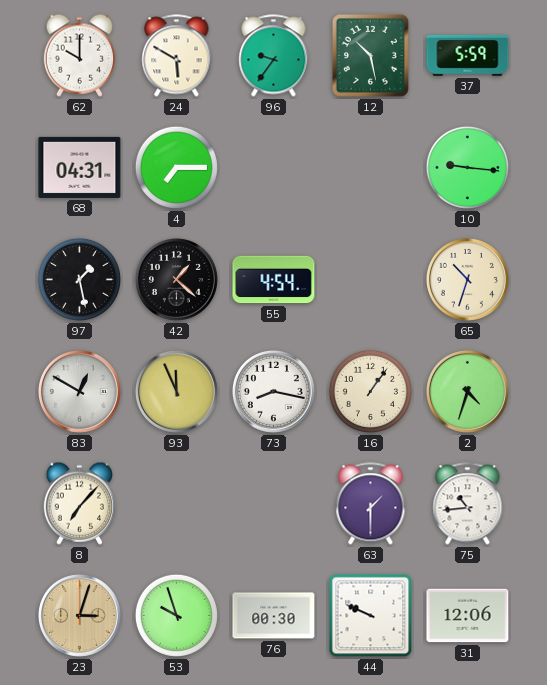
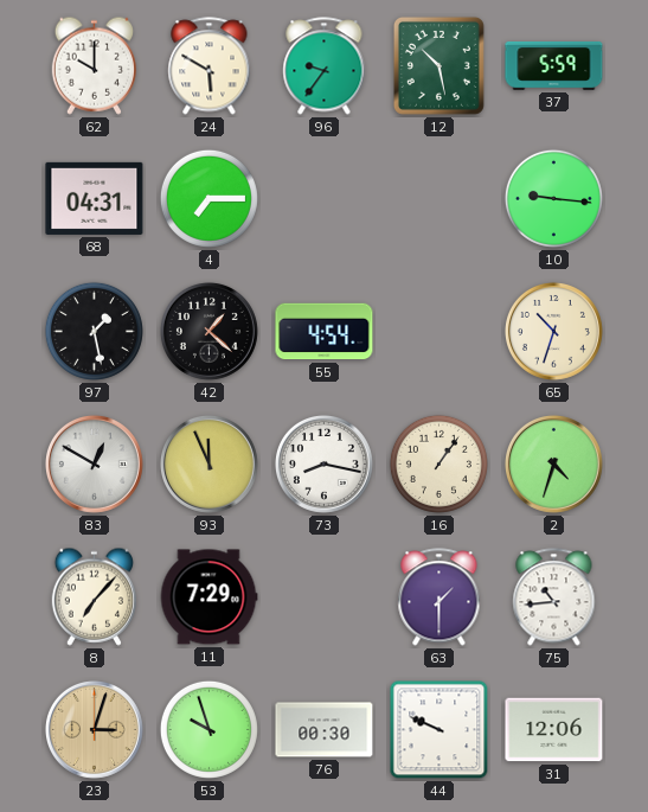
11: none -> 7:29
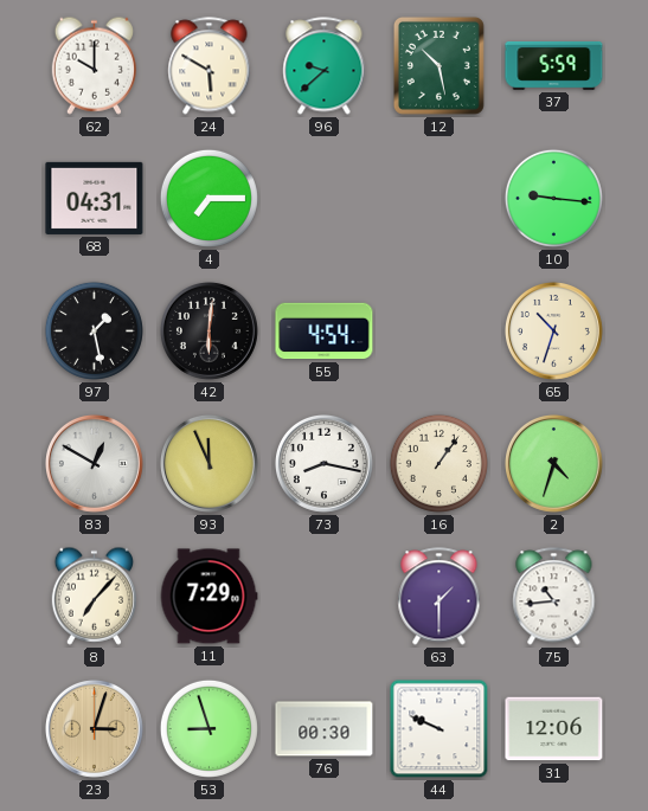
96: 9:36 -> 9:38
42: 1:22 -> 6:01
53: 9:57 -> 8:57
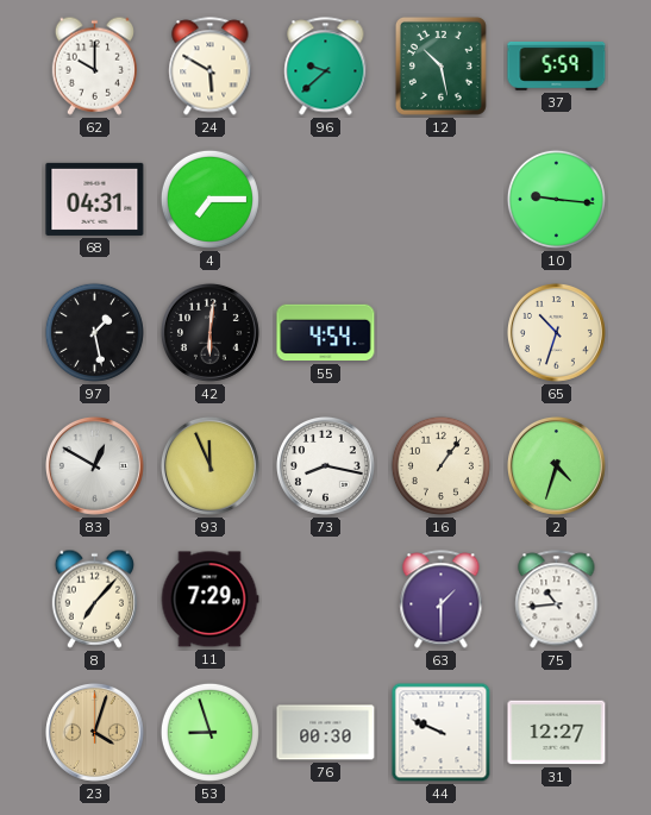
23: 3:03 -> 4:03
31: 12:06 -> 12:27
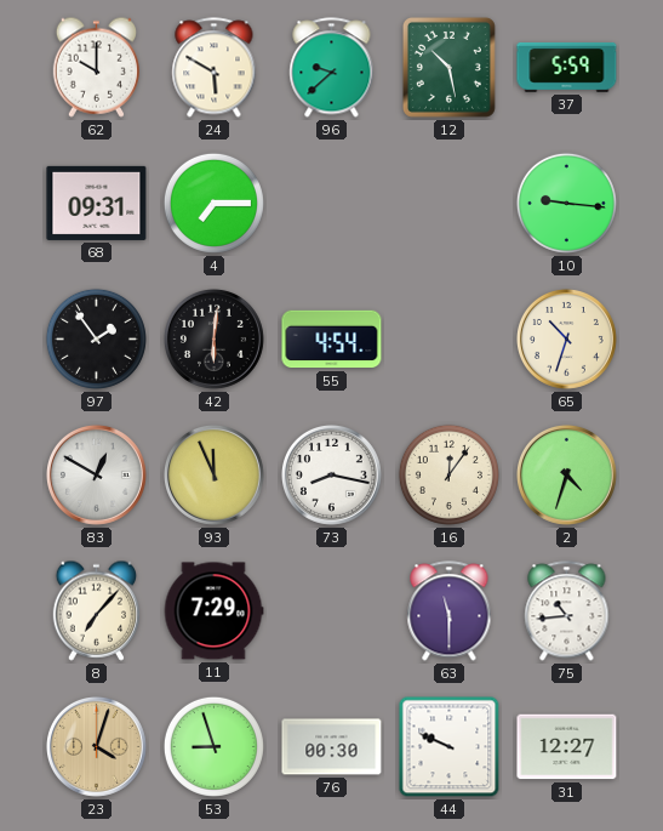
68: 04:31 -> 09:31
97: 1:28 -> 1:54
16: 1:06 -> 12:06
63: 1:30 -> 11:30
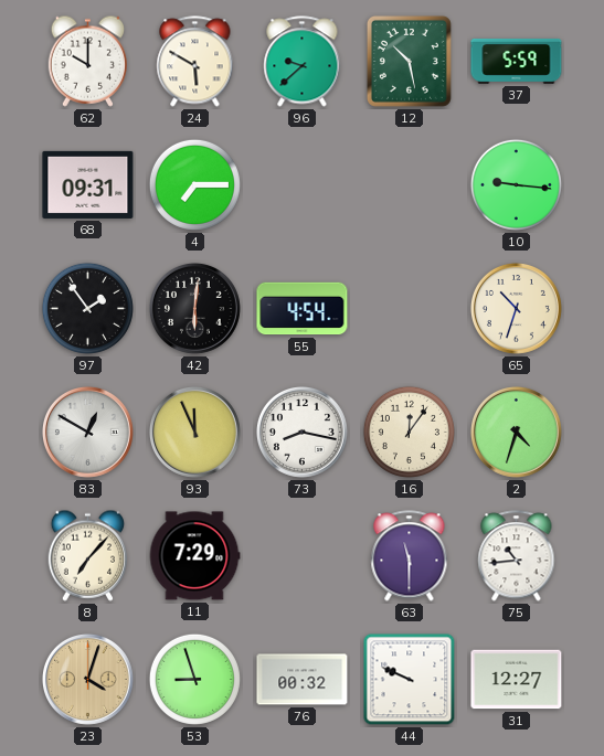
76: 00:30 -> 00:32
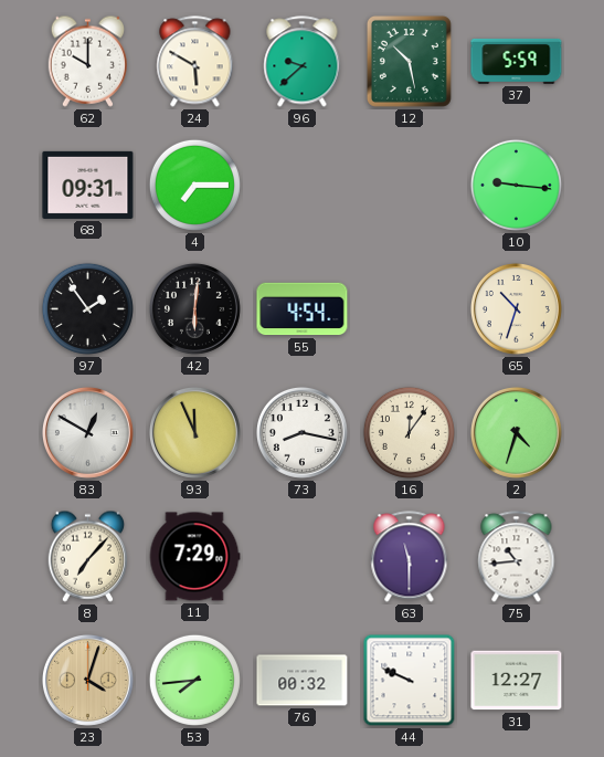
53: 8:57 -> 7:44
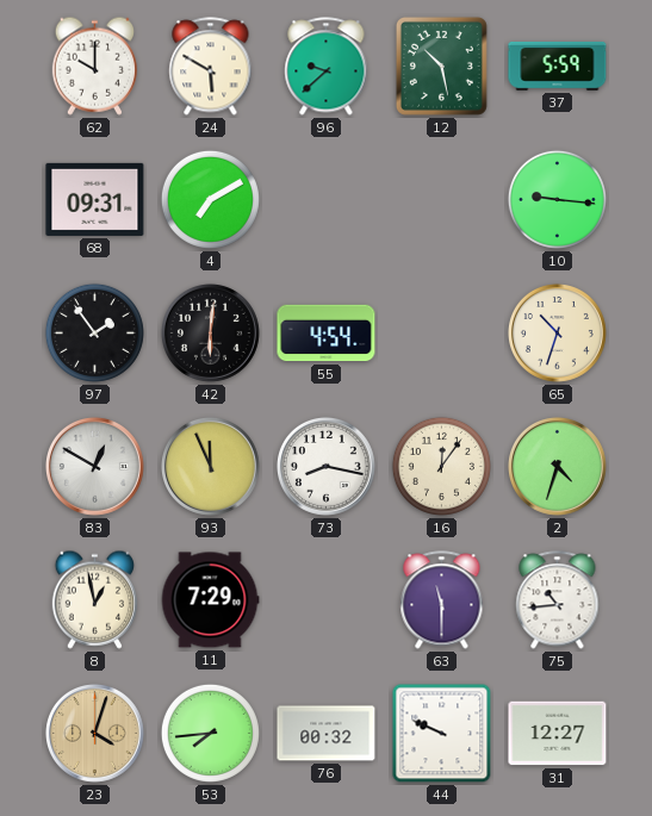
4: 7:15 -> 7:10
8: 7:07 -> 12:58
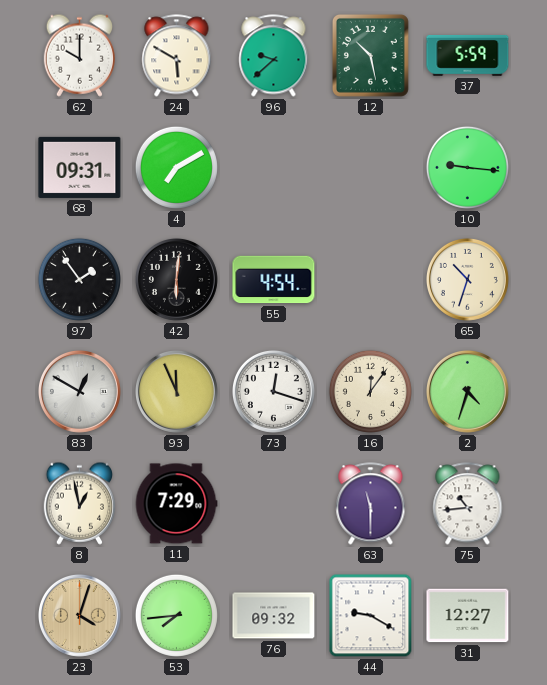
73: 8:17 -> 12:18
76: 00:32 -> 09:32
44: 9:49 -> 9:20
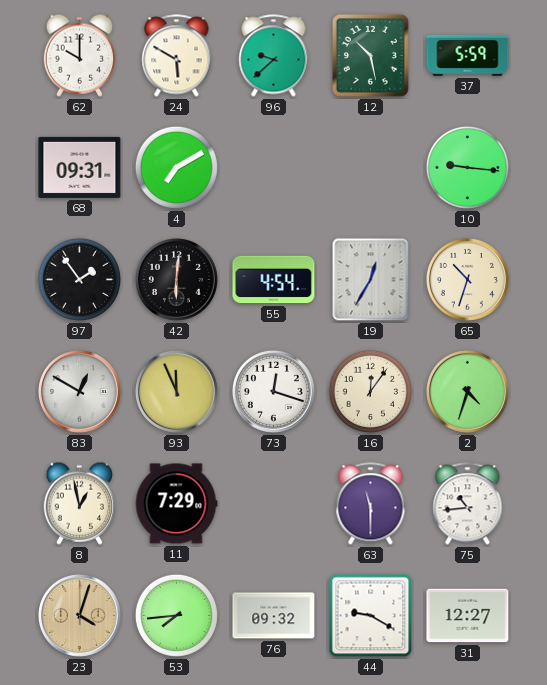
19: none -> 12:35
